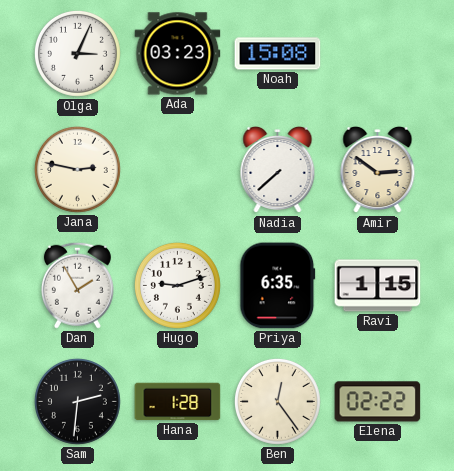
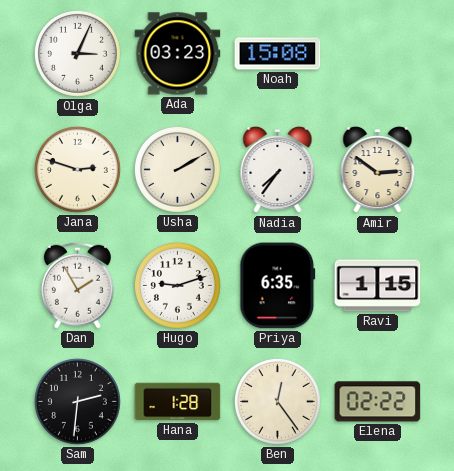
Jana: 2:47 -> 2:48
Usha: none -> 2:10
Nadia: 7:38 -> 7:36
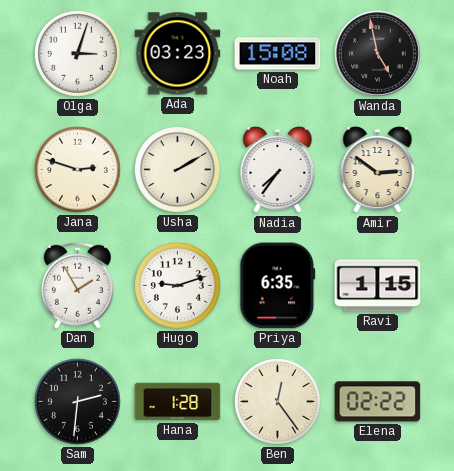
Olga: 3:04 -> 3:03
Wanda: none -> 4:58
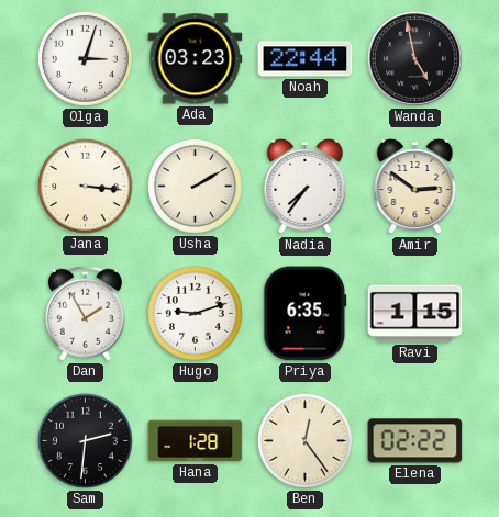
Noah: 15:08 -> 22:44
Jana: 2:48 -> 3:16
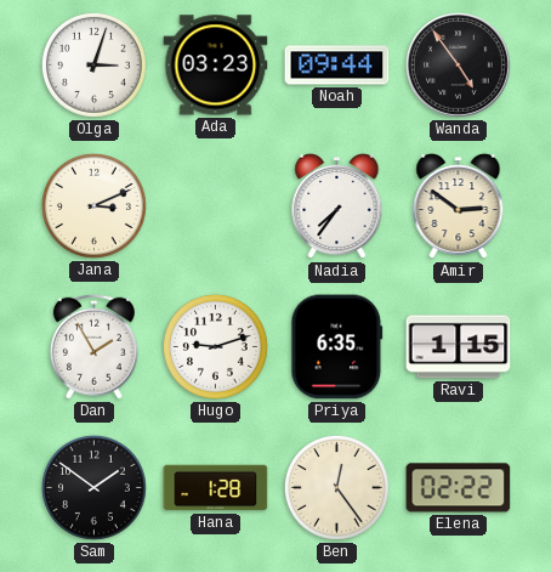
Noah: 22:44 -> 09:44
Wanda: 4:58 -> 4:54
Jana: 3:16 -> 3:11
Usha: 2:10 -> none
Sam: 2:31 -> 1:51
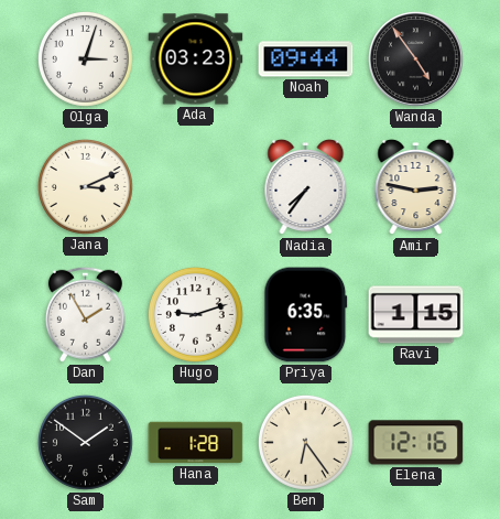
Amir: 2:51 -> 2:47
Ben: 12:24 -> 6:24
Elena: 02:22 -> 12:16
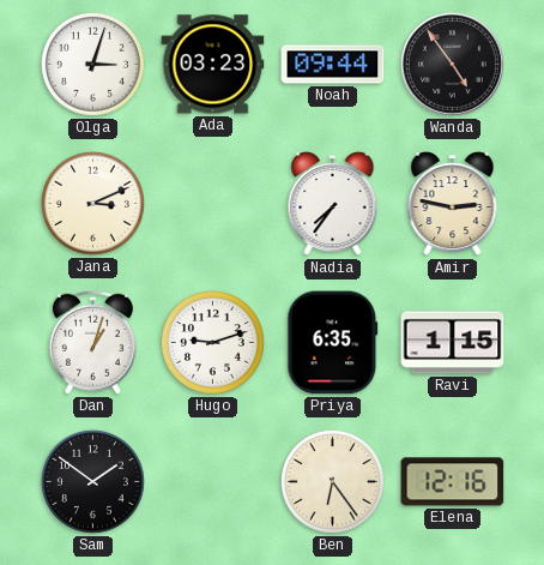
Dan: 1:55 -> 1:03
Hana: 1:28 -> none
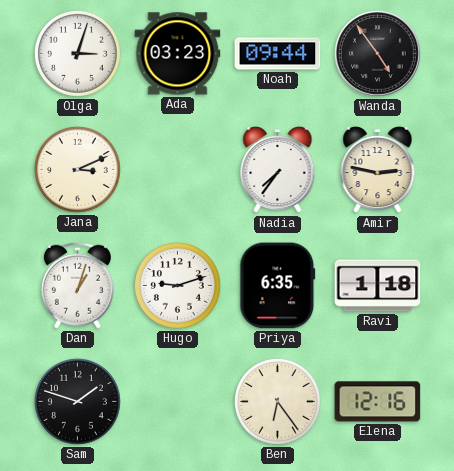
Ravi: 1:15 -> 1:18
Sam: 1:51 -> 1:48
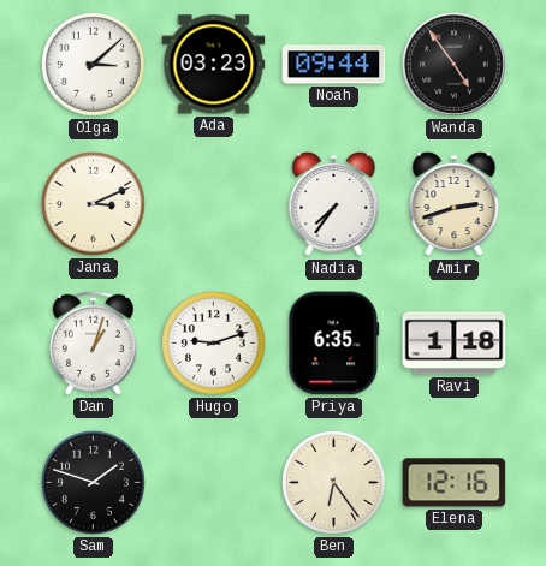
Olga: 3:03 -> 3:08
Amir: 2:47 -> 2:42
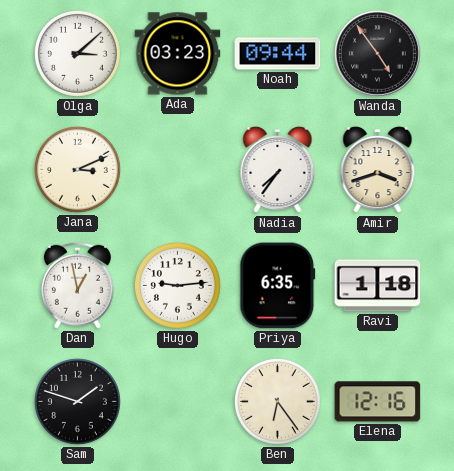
Amir: 2:42 -> 3:42
Dan: 1:03 -> 12:58
Hugo: 9:12 -> 9:14
